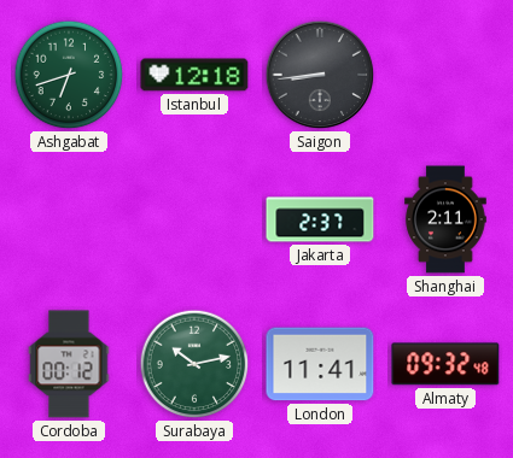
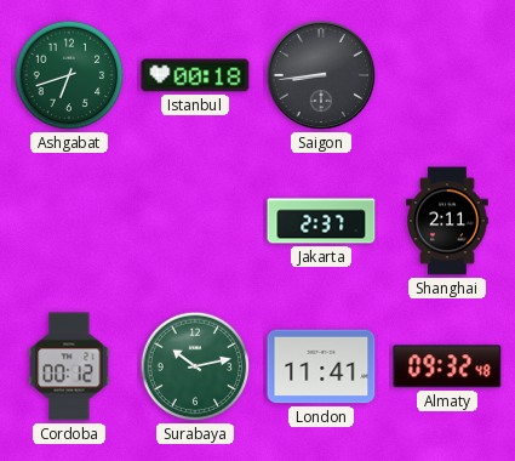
Istanbul: 12:18 -> 00:18
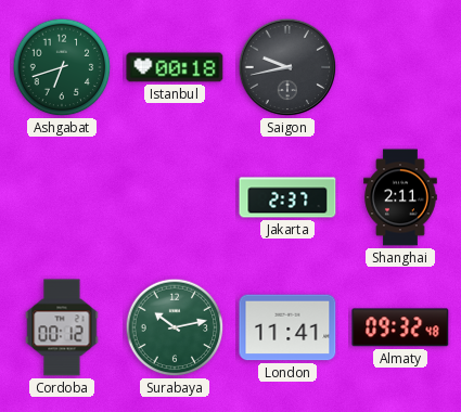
Saigon: 8:44 -> 9:43
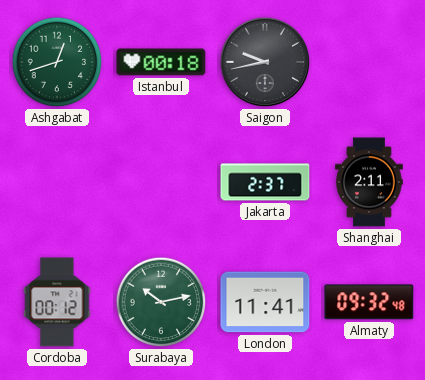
Ashgabat: 6:42 -> 12:42
